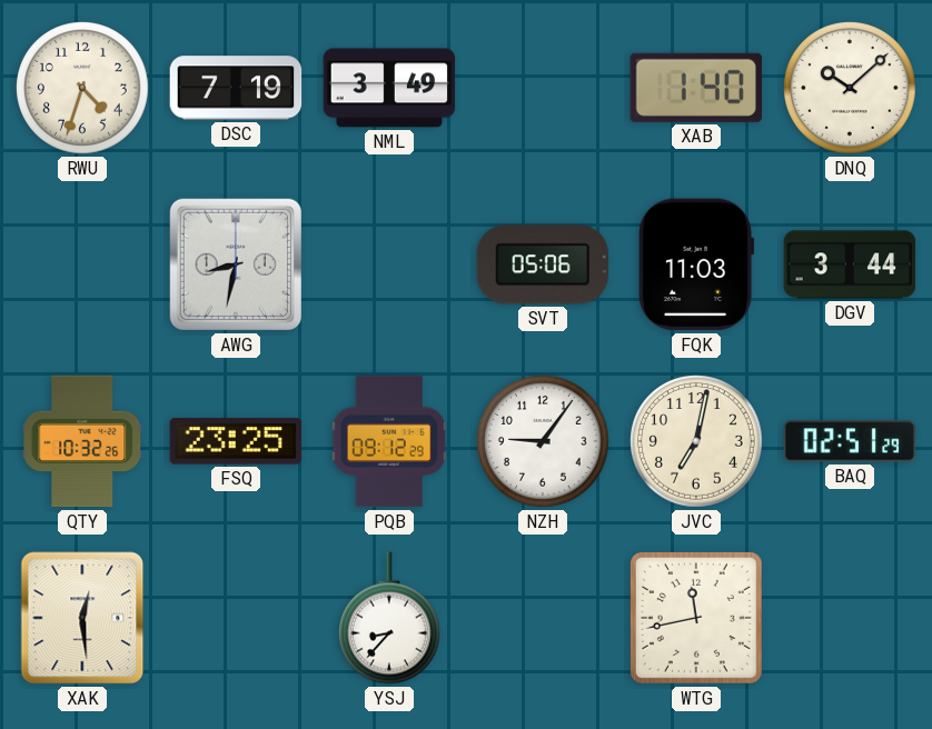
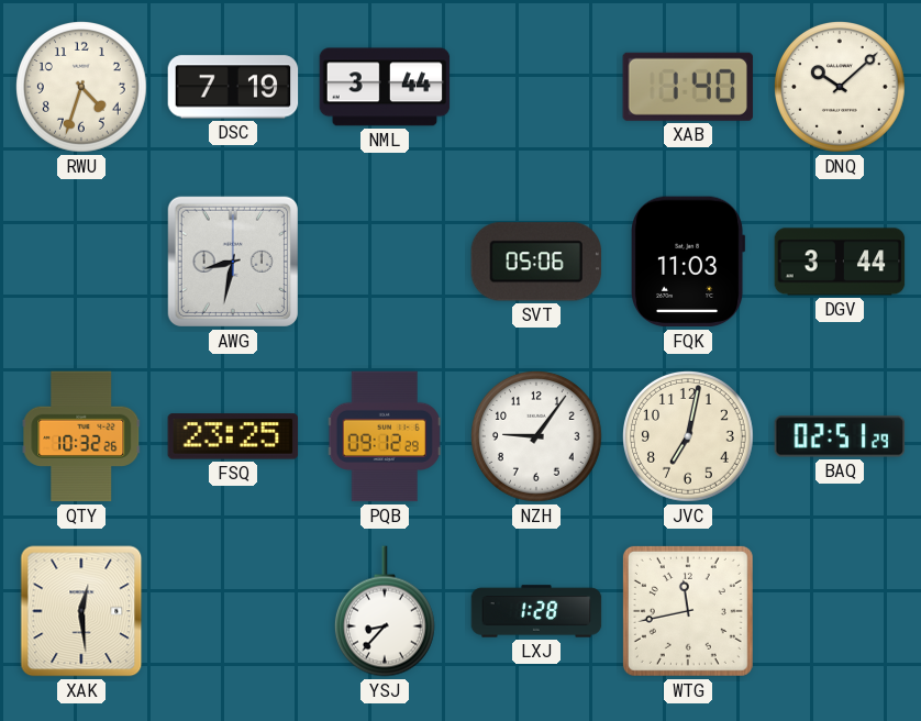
NML: 3:49 -> 3:44
LXJ: none -> 1:28
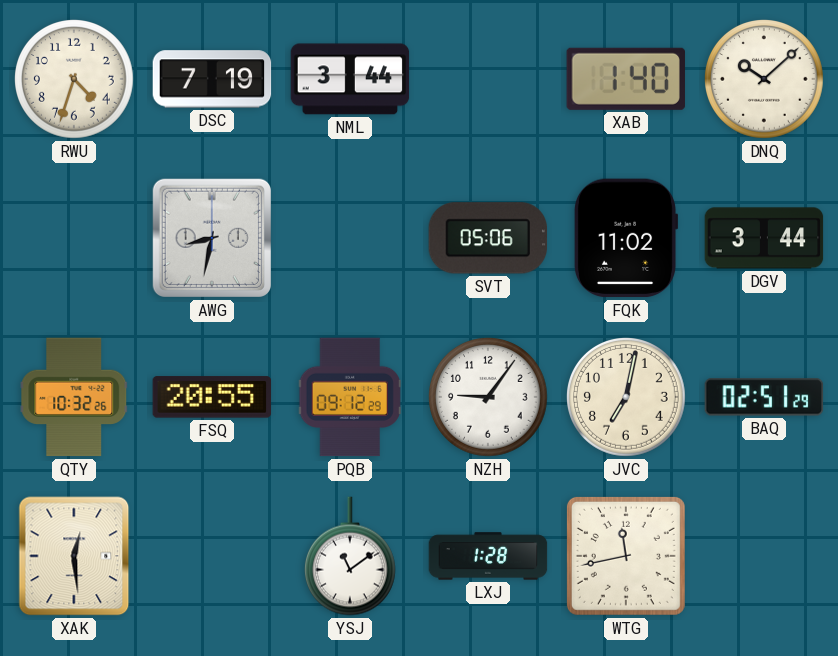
FQK: 11:03 -> 11:02
FSQ: 23:25 -> 20:55
YSJ: 8:37 -> 11:09
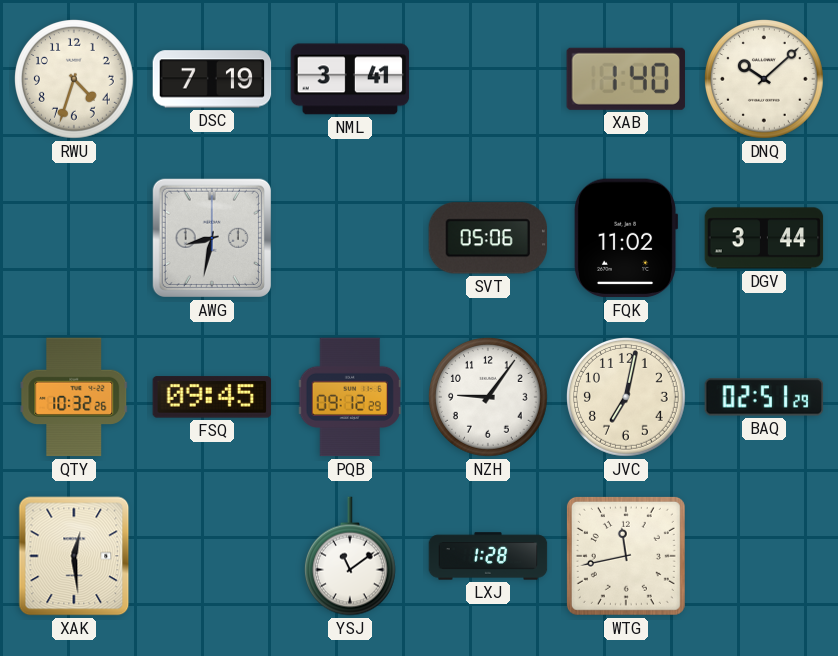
NML: 3:44 -> 3:41
FSQ: 20:55 -> 09:45
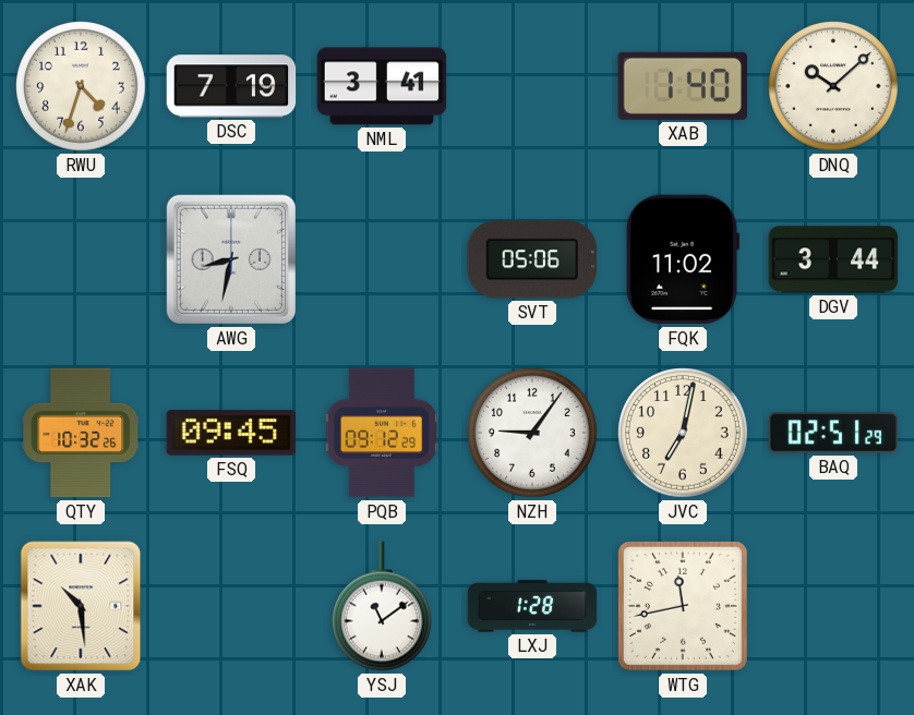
XAK: 12:29 -> 10:29
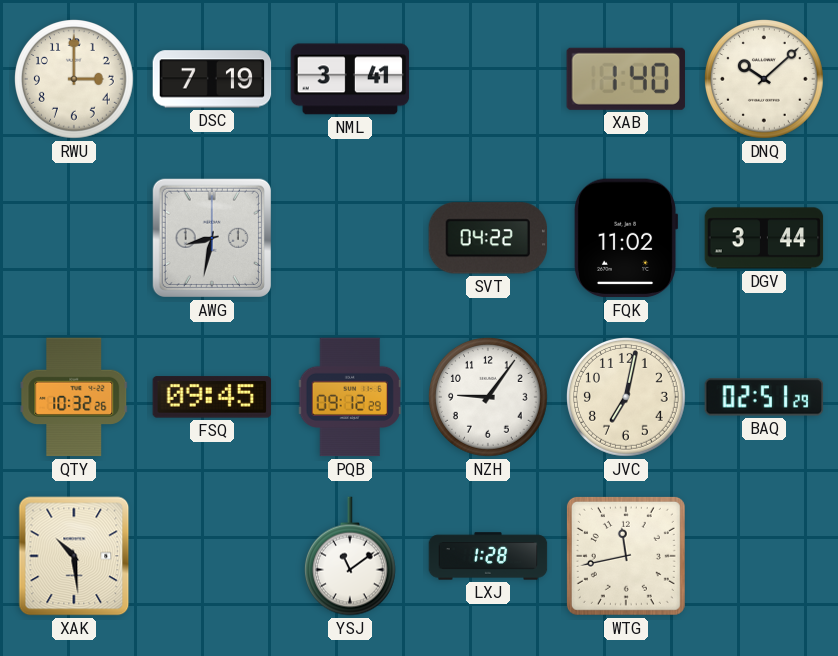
RWU: 4:33 -> 3:00
SVT: 05:06 -> 04:22
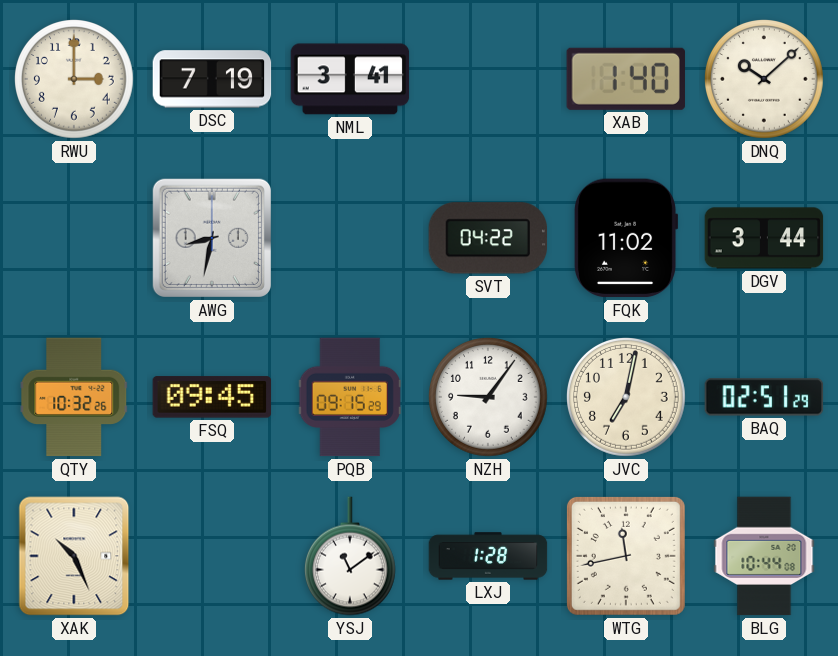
PQB: 09:12 -> 09:15
XAK: 10:29 -> 10:26
BLG: none -> 10:44
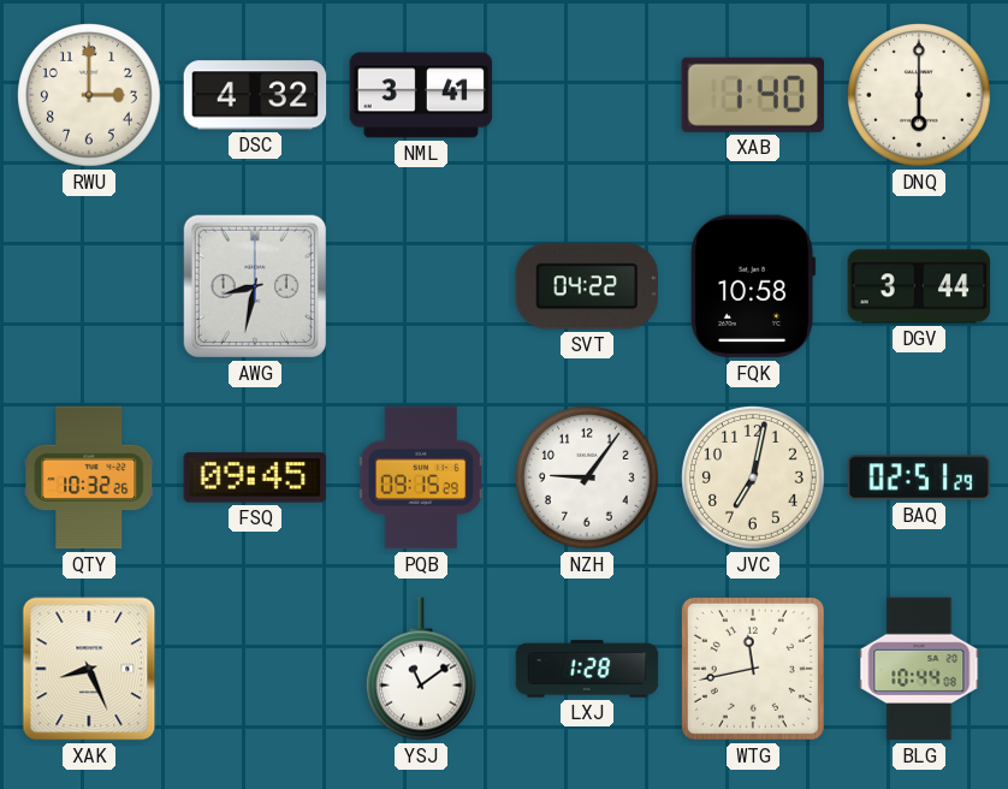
DSC: 7:19 -> 4:32
DNQ: 10:08 -> 6:00
FQK: 11:02 -> 10:58
XAK: 10:26 -> 8:26
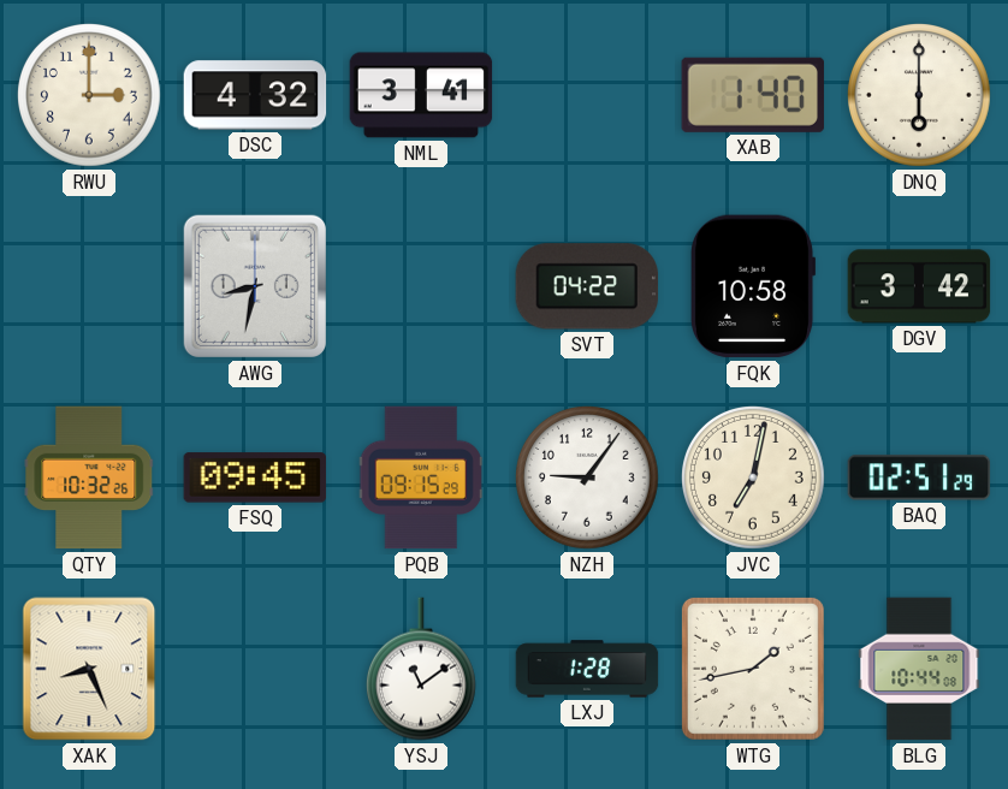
DGV: 3:44 -> 3:42
WTG: 11:43 -> 1:43
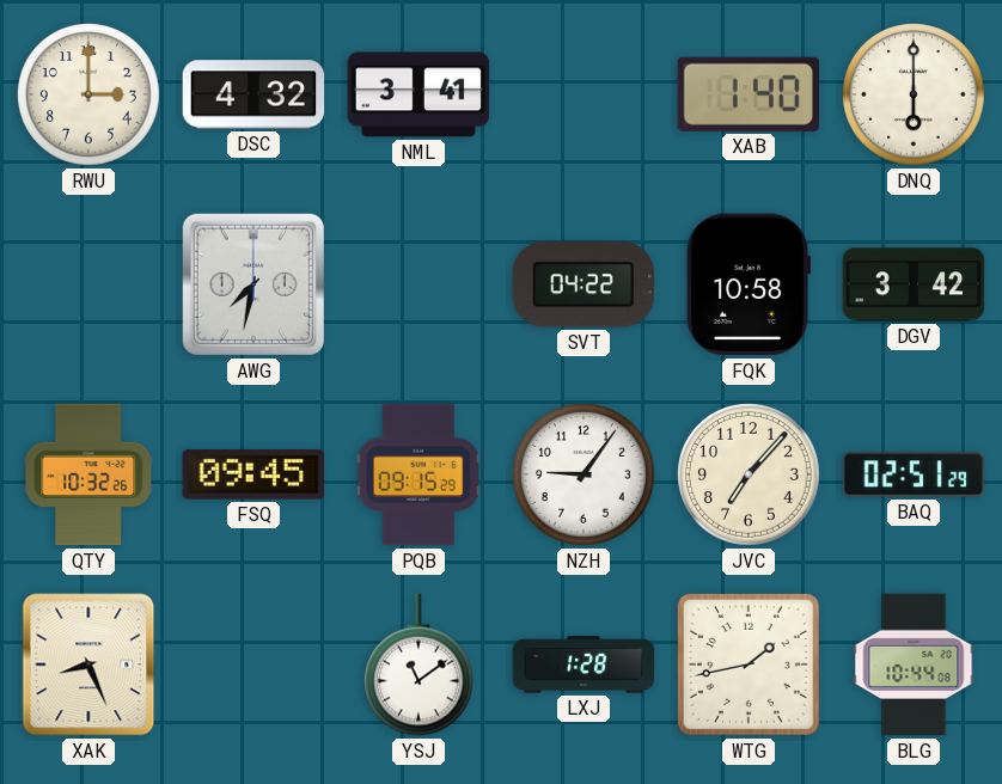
AWG: 8:32 -> 7:32
JVC: 7:02 -> 7:07
